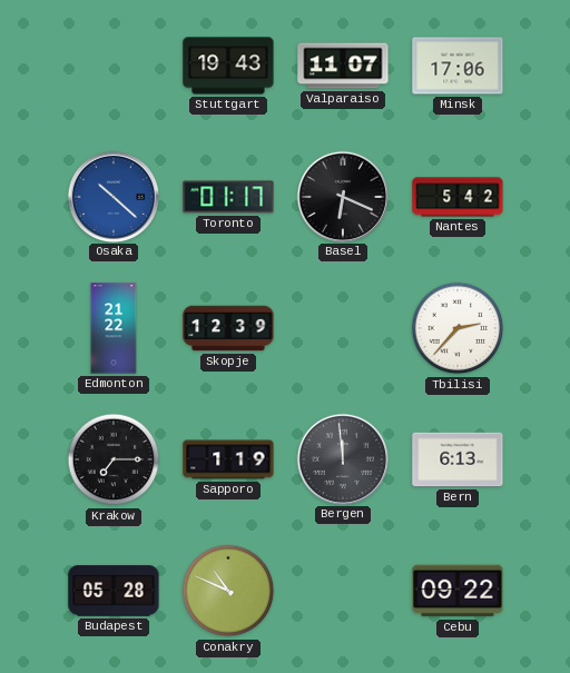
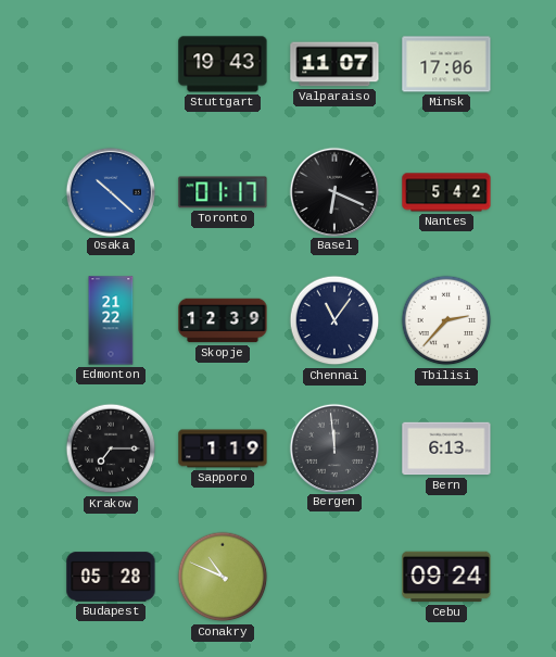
Chennai: none -> 11:06
Cebu: 09:22 -> 09:24
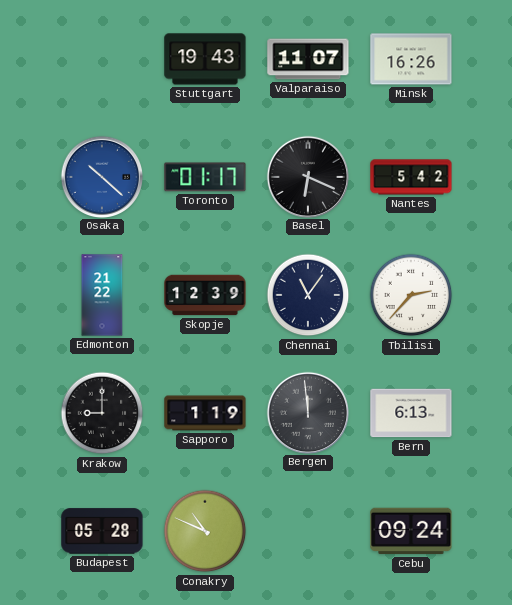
Minsk: 17:06 -> 16:26
Krakow: 7:15 -> 9:00
